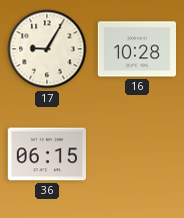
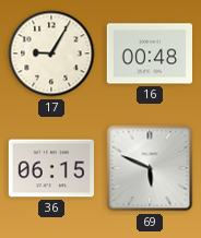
16: 10:28 -> 00:48
69: none -> 5:49
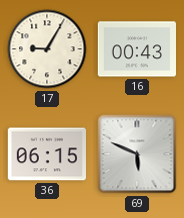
16: 00:48 -> 00:43
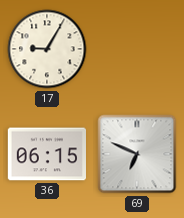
16: 00:43 -> none
69: 5:49 -> 6:49
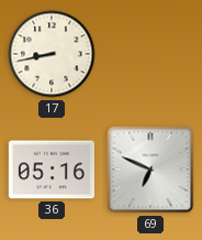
17: 9:05 -> 8:43
36: 06:15 -> 05:16
